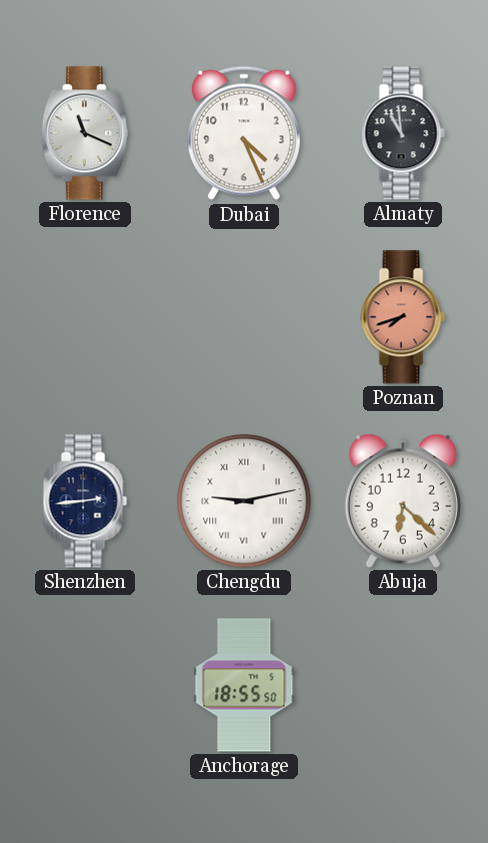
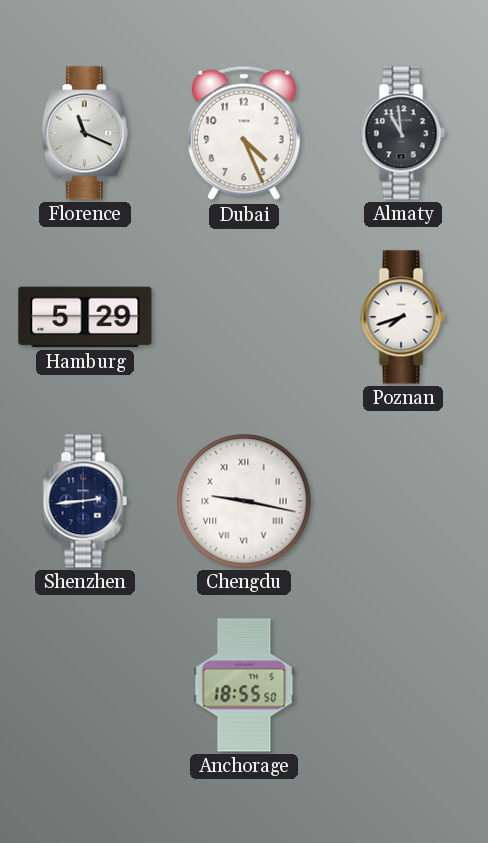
Hamburg: none -> 5:29
Poznan dial: salmon -> white
Chengdu: 9:13 -> 9:17
Abuja: 6:22 -> none
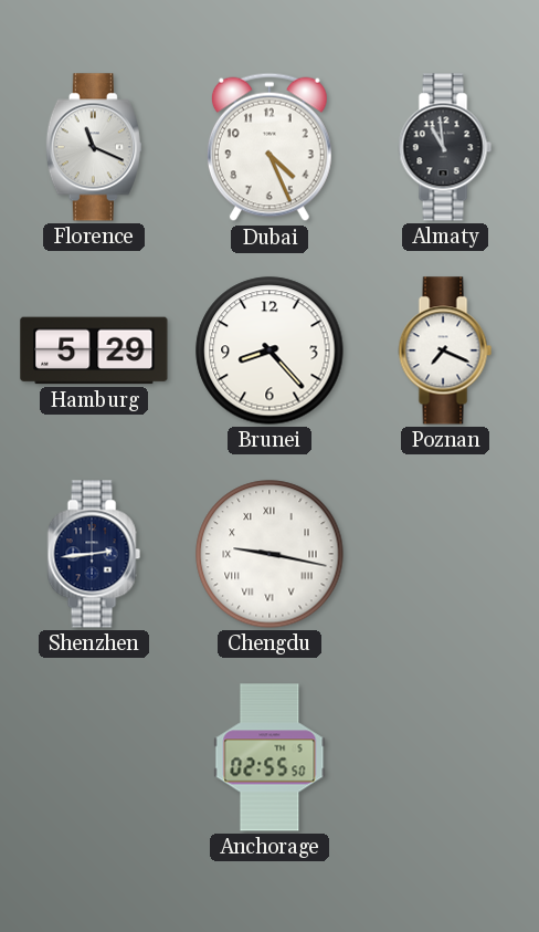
Brunei: none -> 8:23
Poznan: 7:42 -> 7:19
Anchorage: 18:55 -> 02:55
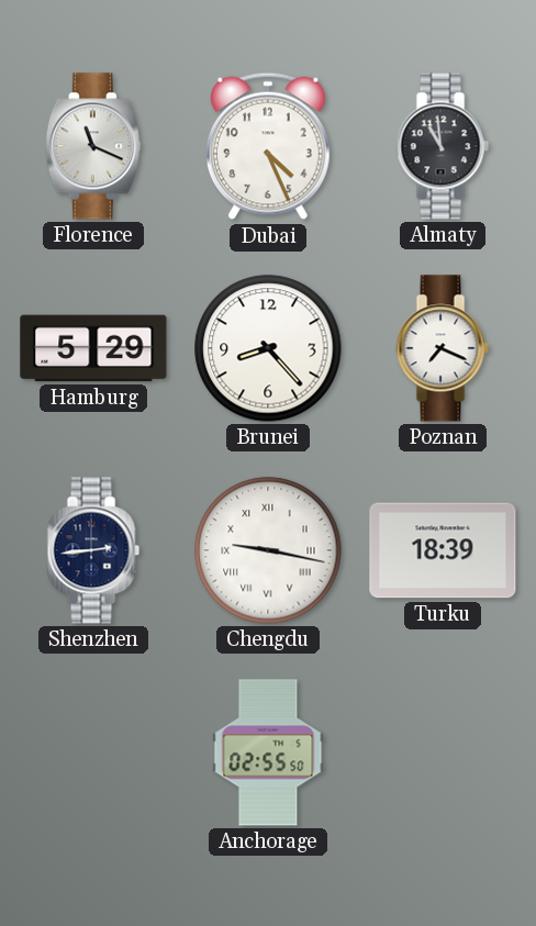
Turku: none -> 18:39
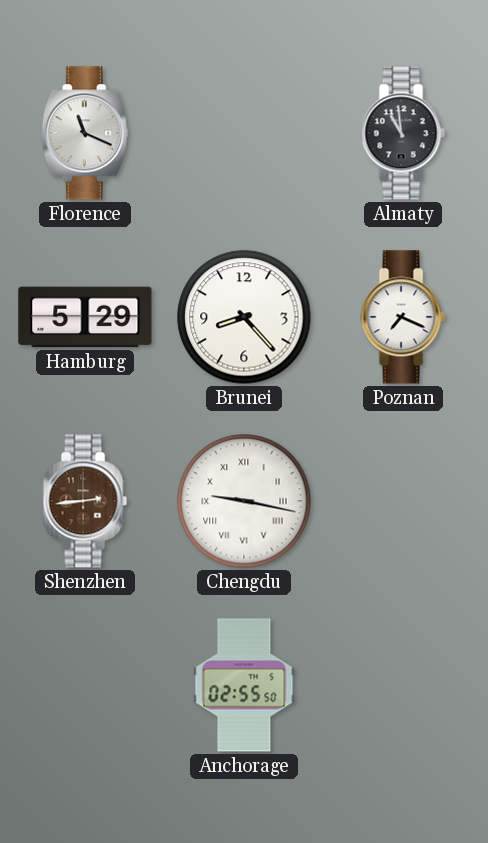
Dubai: 4:26 -> none
Shenzhen dial: navy -> brown
Turku: 18:39 -> none
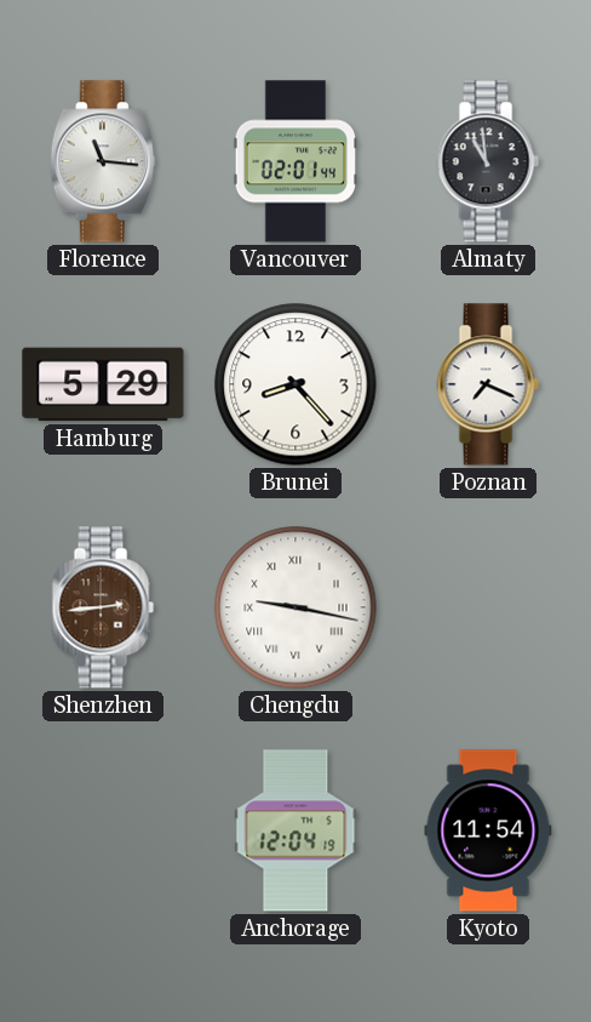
Florence: 11:19 -> 11:16
Vancouver: none -> 02:01
Anchorage: 02:55 -> 12:04
Kyoto: none -> 11:54
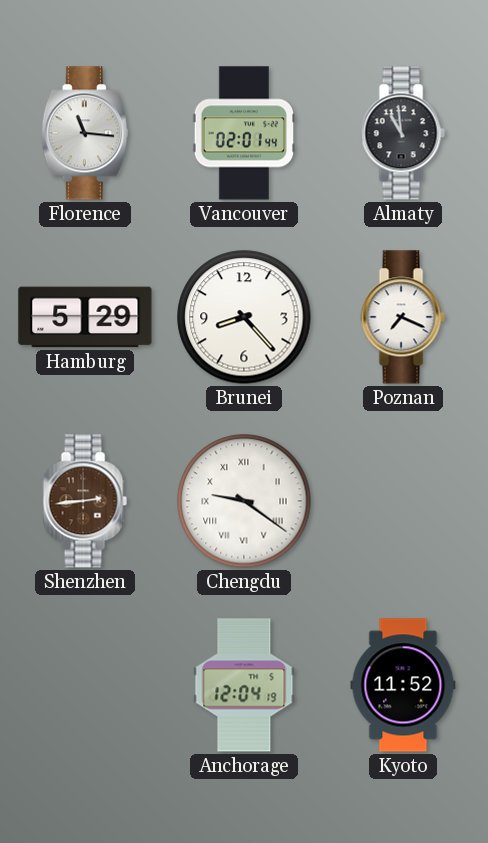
Chengdu: 9:17 -> 9:21
Kyoto: 11:54 -> 11:52
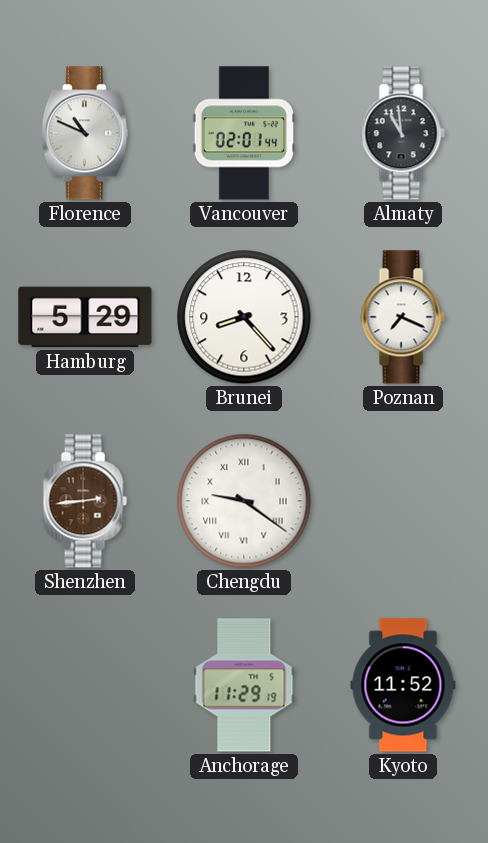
Florence: 11:16 -> 10:49
Anchorage: 12:04 -> 11:29
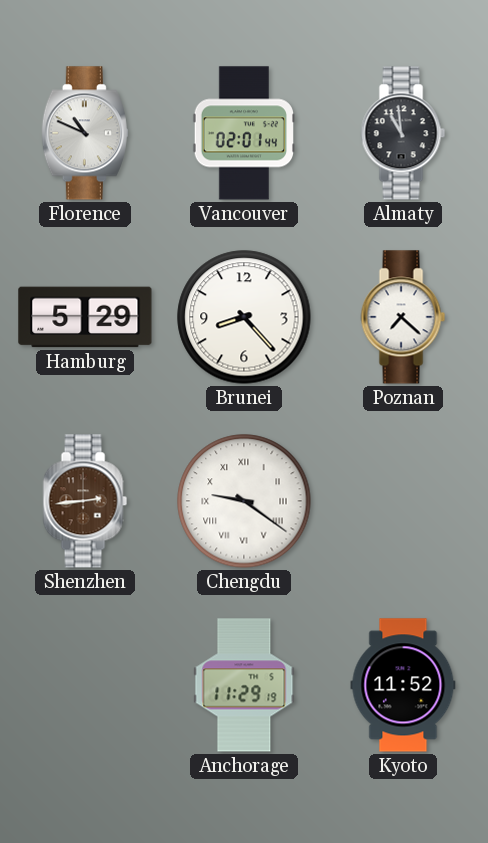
Poznan: 7:19 -> 7:22
